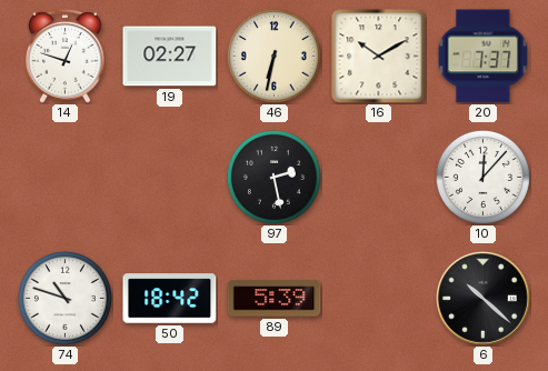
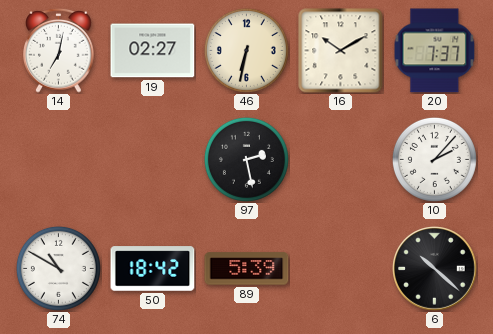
14: 12:48 -> 7:02
10: 12:07 -> 2:07
74: 10:48 -> 10:50
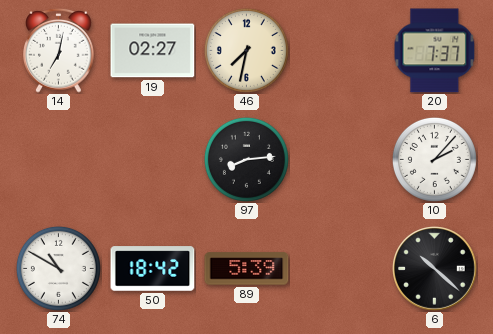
46: 6:32 -> 7:32
16: 10:10 -> none
97: 2:28 -> 8:14
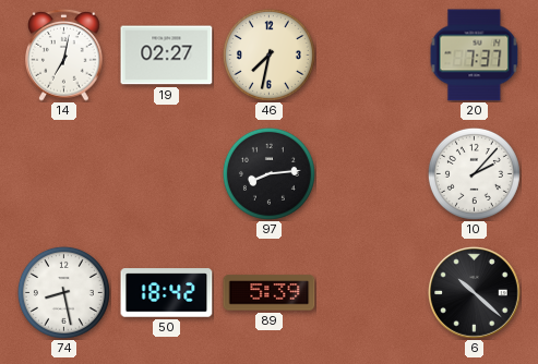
74: 10:50 -> 8:28
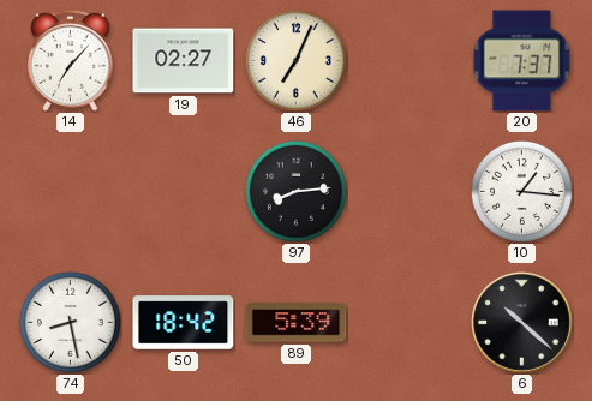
14: 7:02 -> 7:07
46: 7:32 -> 7:04
10: 2:07 -> 1:16
